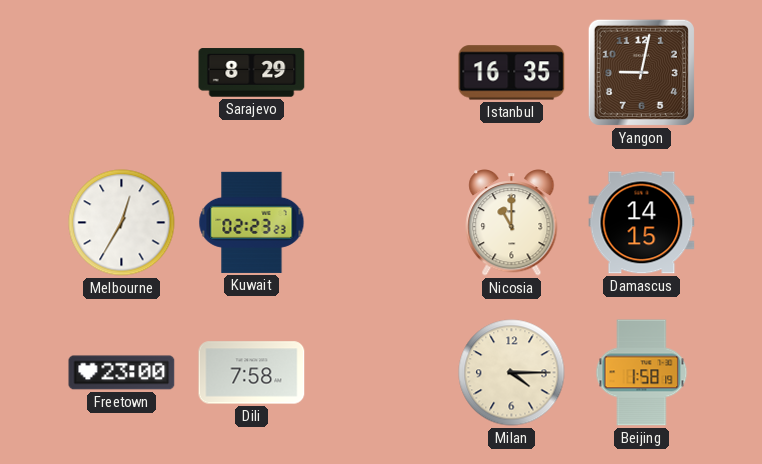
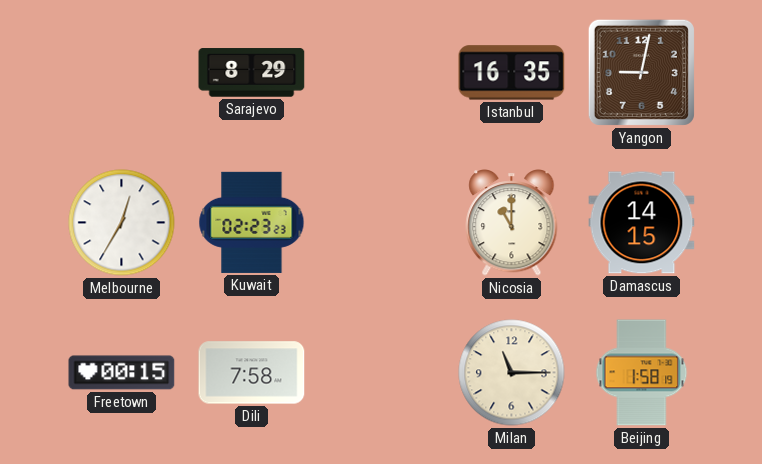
Freetown: 23:00 -> 00:15
Milan: 4:15 -> 11:15
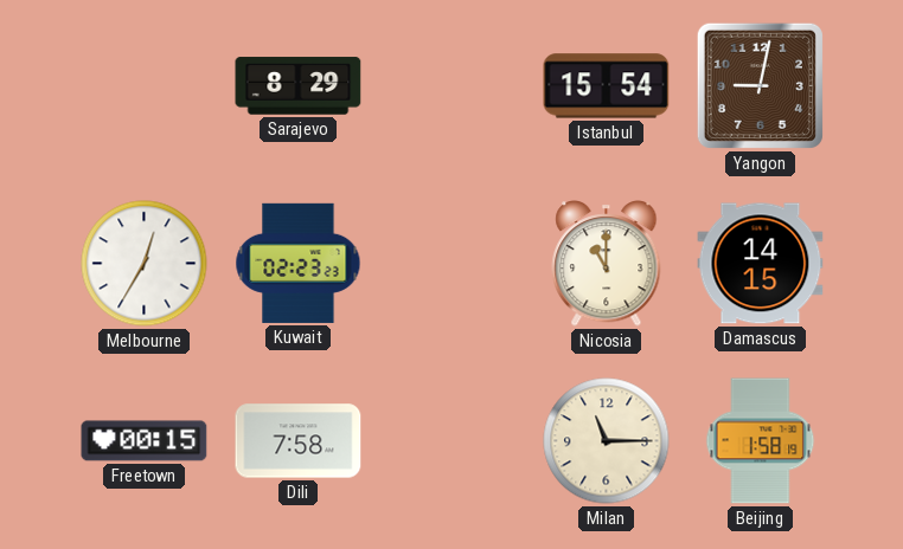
Istanbul: 16:35 -> 15:54
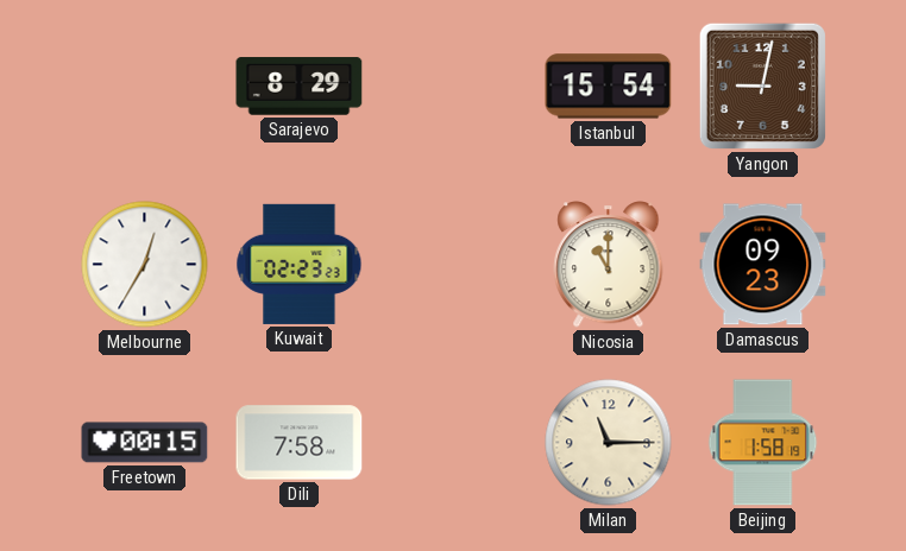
Damascus: 14:15 -> 09:23
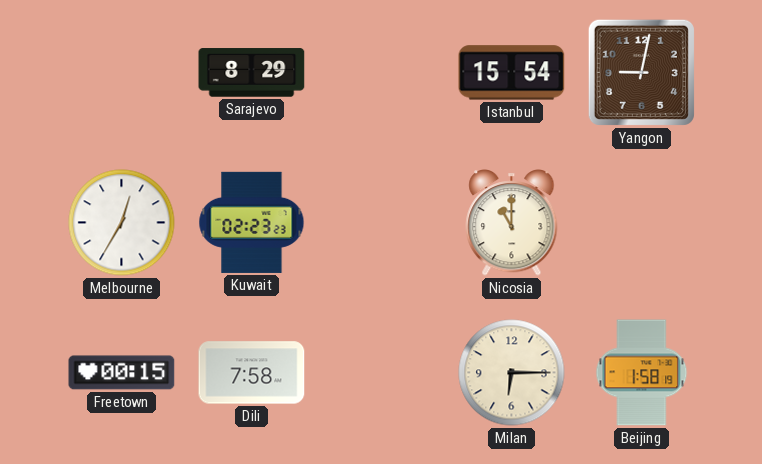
Damascus: 09:23 -> none
Milan: 11:15 -> 6:15
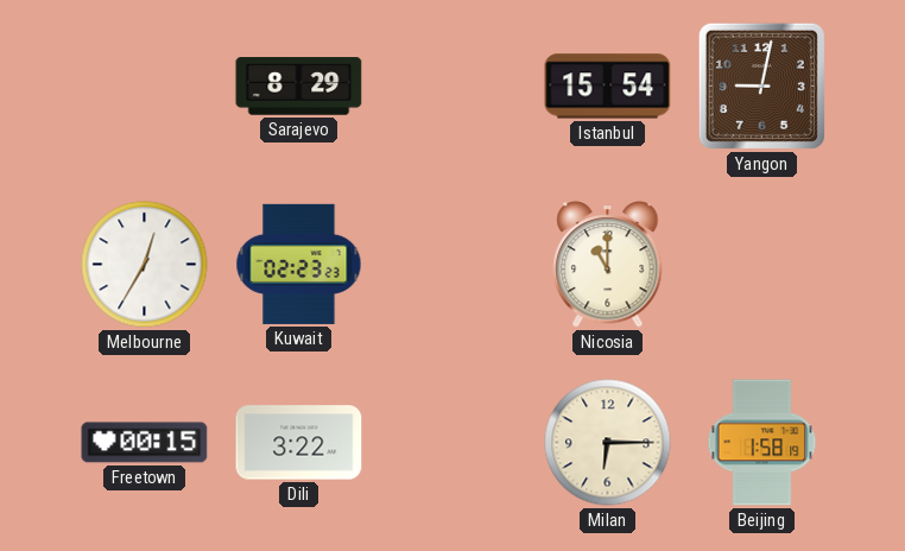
Dili: 7:58 -> 3:22
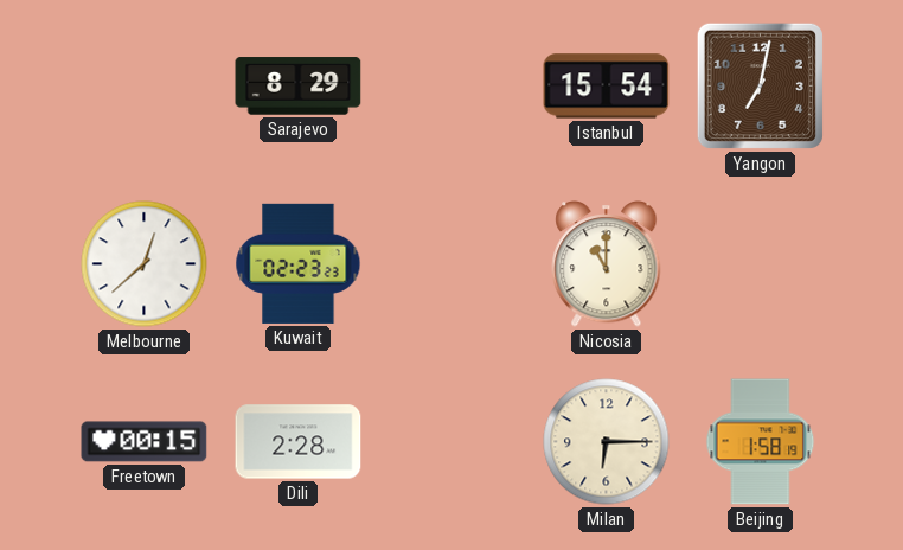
Yangon: 9:02 -> 7:02
Melbourne: 12:35 -> 12:38
Dili: 3:22 -> 2:28
